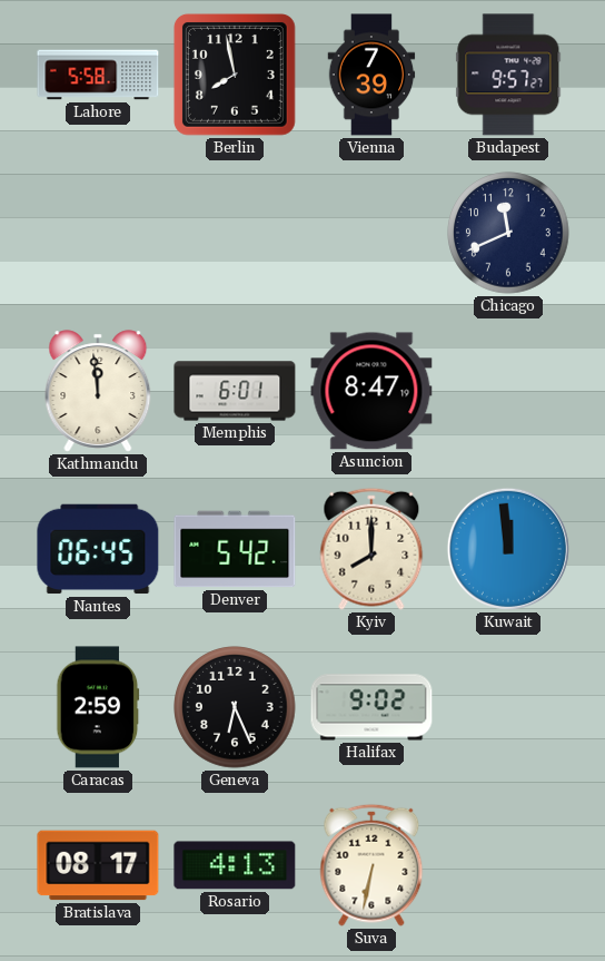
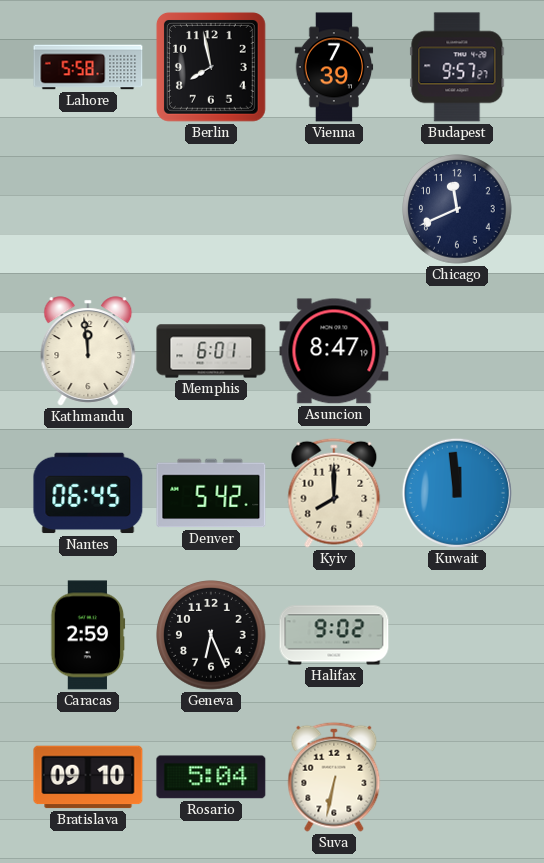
Bratislava: 08:17 -> 09:10
Rosario: 4:13 -> 5:04
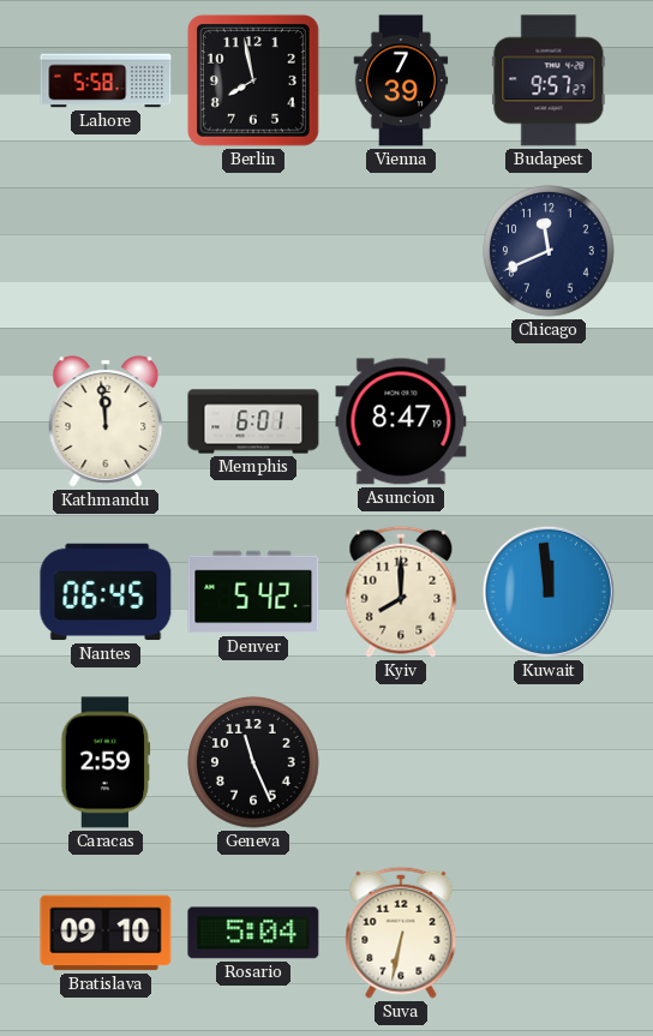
Geneva: 6:26 -> 11:26
Halifax: 9:02 -> none
